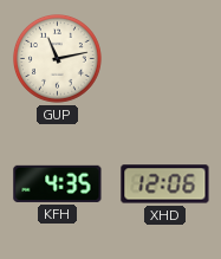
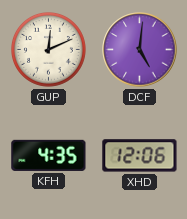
GUP: 11:13 -> 12:11
DCF: none -> 5:01
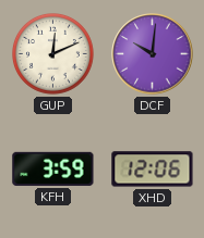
DCF: 5:01 -> 10:01
KFH: 4:35 -> 3:59
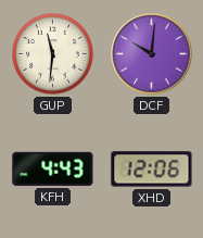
GUP: 12:11 -> 11:31
KFH: 3:59 -> 4:43
